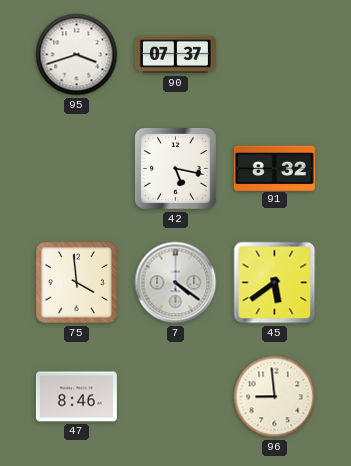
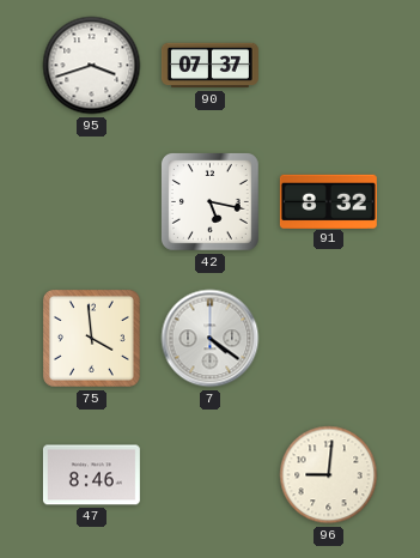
45: 5:39 -> none
96: 8:59 -> 9:01
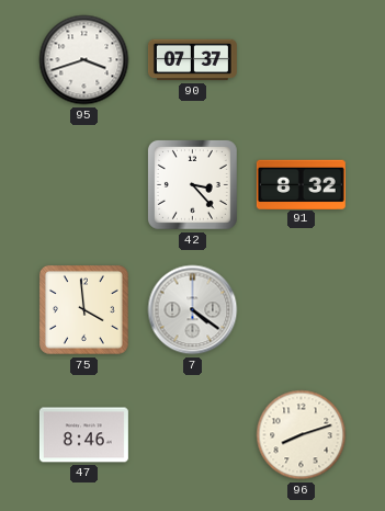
42: 5:17 -> 3:23
96: 9:01 -> 8:12
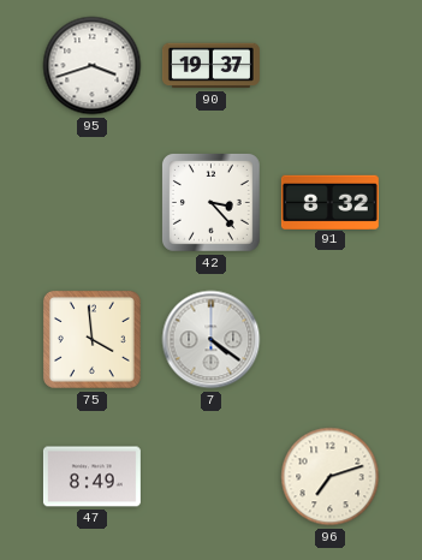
90: 07:37 -> 19:37
47: 8:46 -> 8:49
96: 8:12 -> 7:12
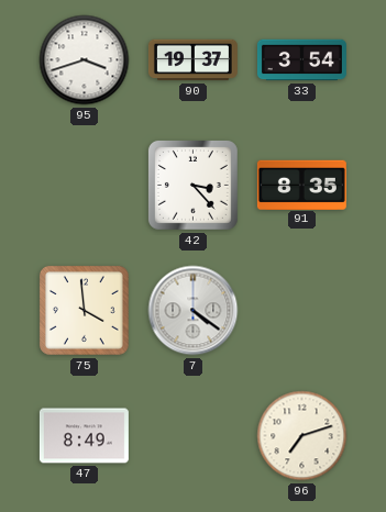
33: none -> 3:54
91: 8:32 -> 8:35
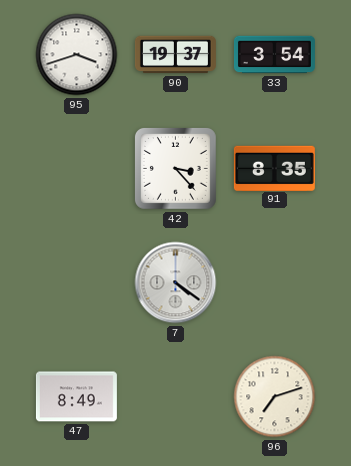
75: 3:59 -> none
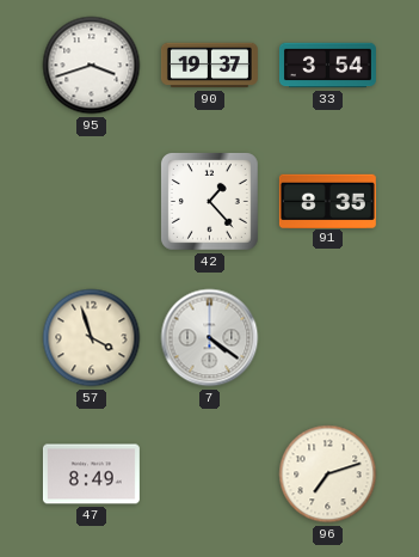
42: 3:23 -> 1:23
57: none -> 3:57
